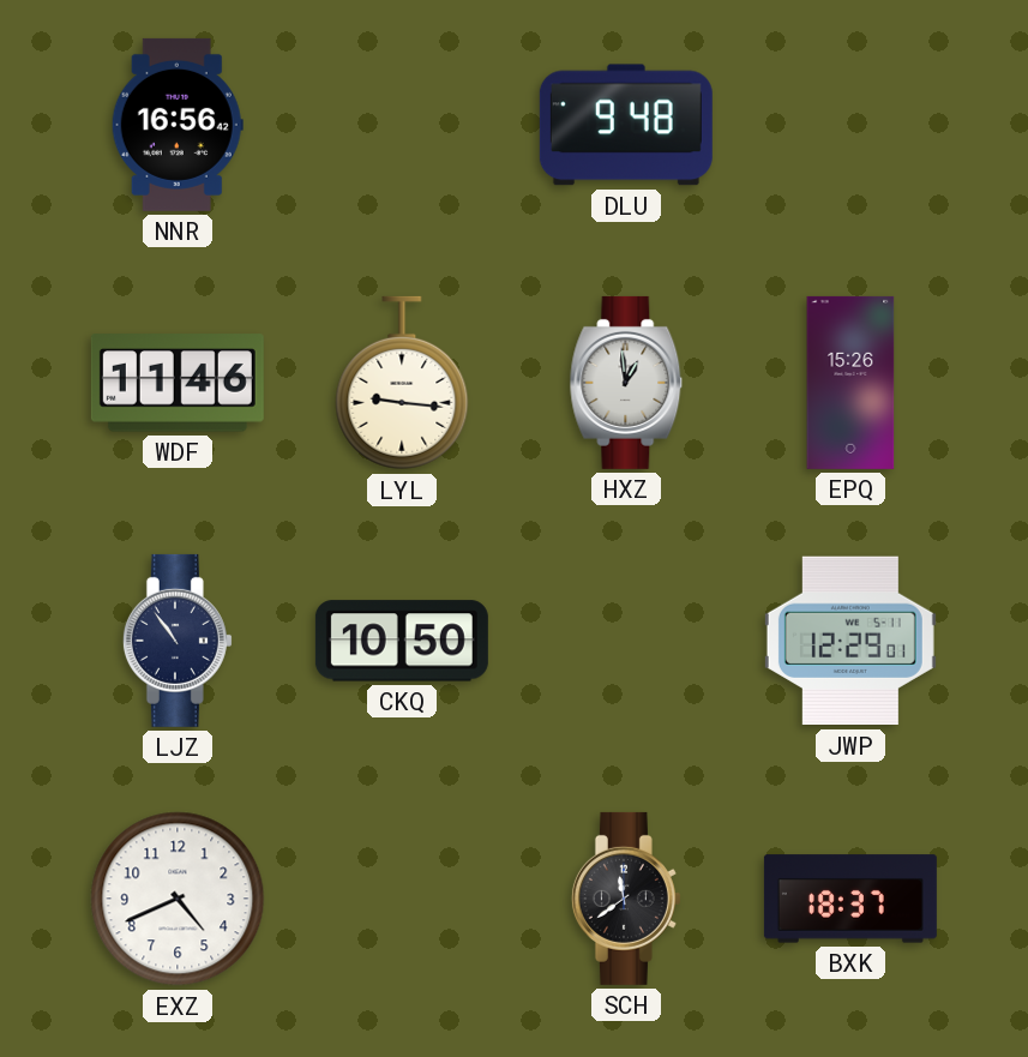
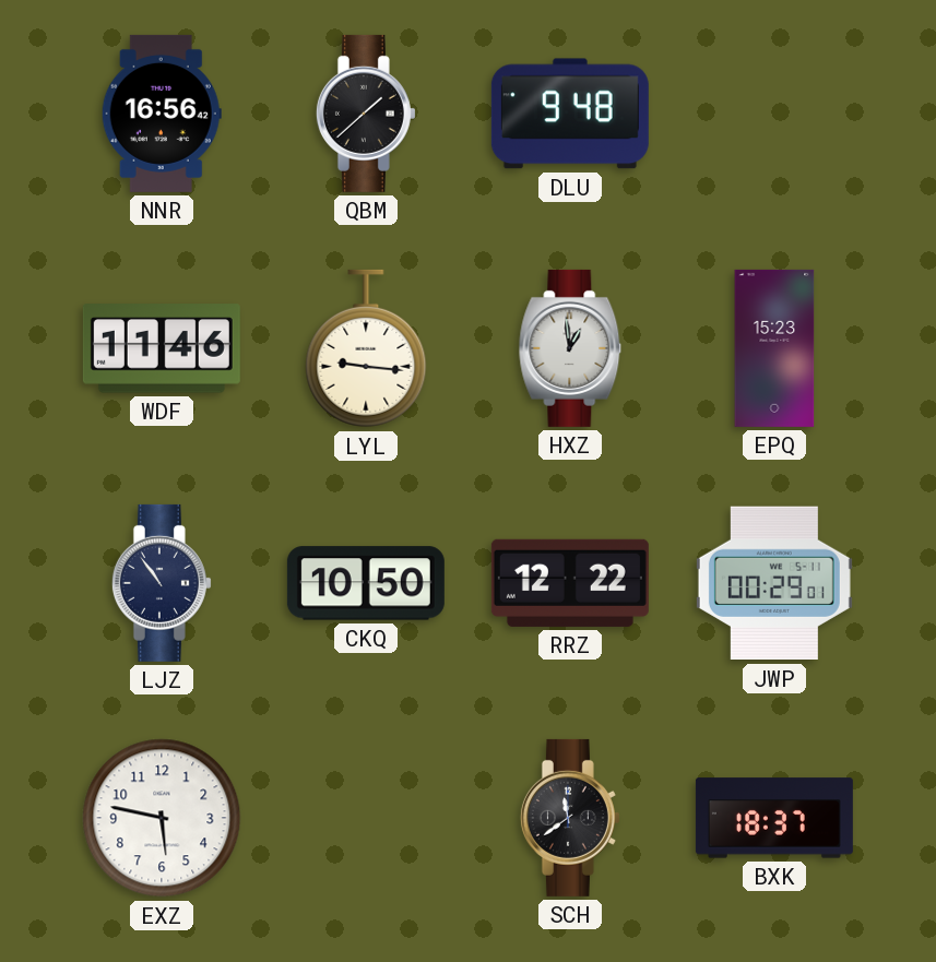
QBM: none -> 1:38
EPQ: 15:26 -> 15:23
RRZ: none -> 12:22
JWP: 12:29 -> 00:29
EXZ: 4:41 -> 5:47
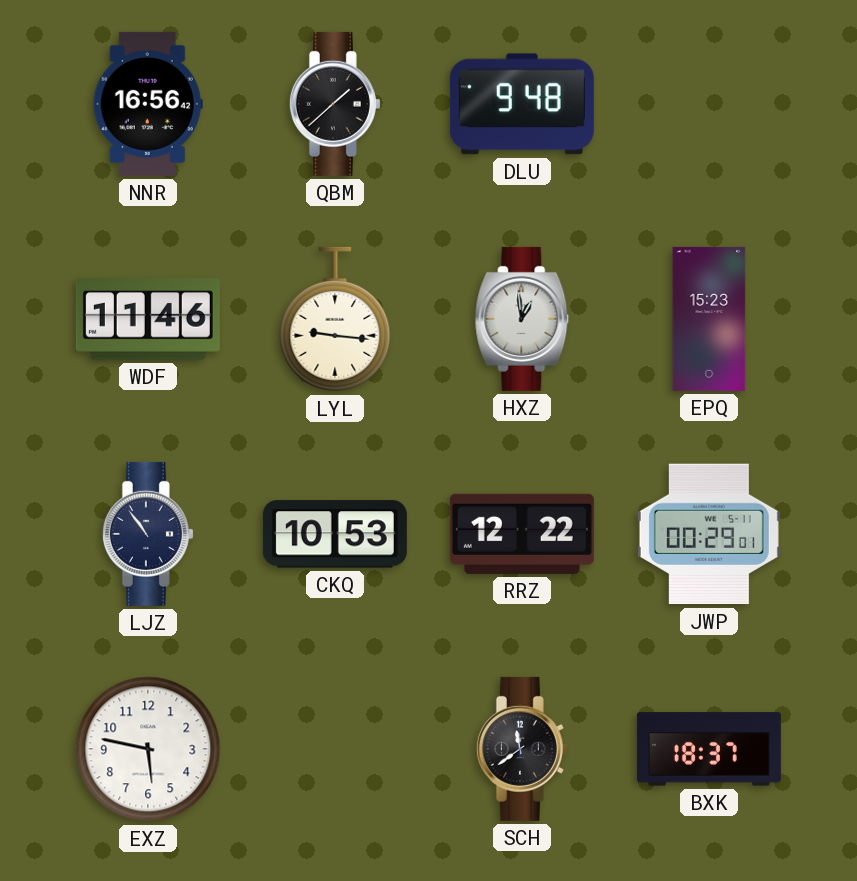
CKQ: 10:50 -> 10:53
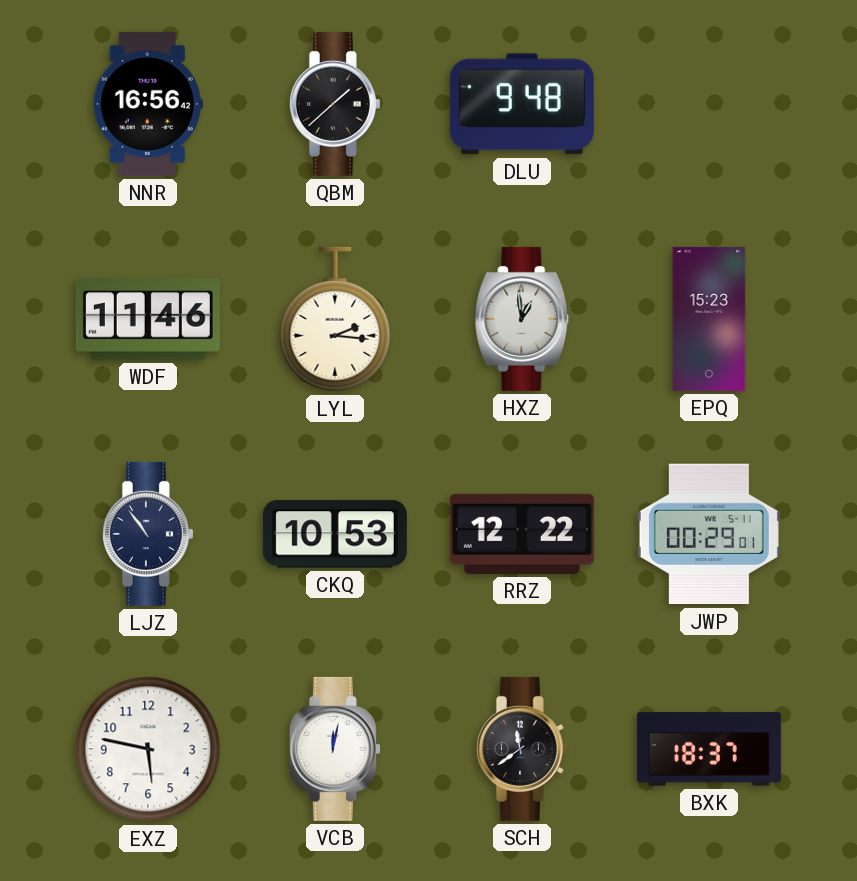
LYL: 9:16 -> 2:16
VCB: none -> 12:02
